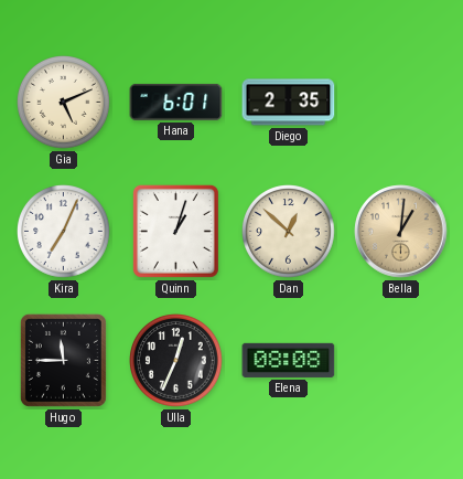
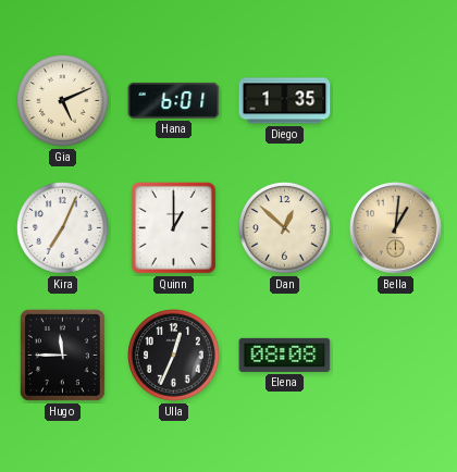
Diego: 2:35 -> 1:35
Quinn: 1:03 -> 1:00
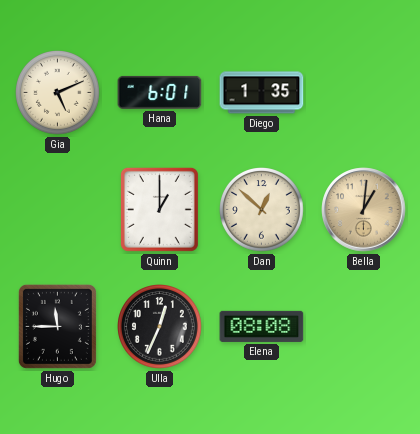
Kira: 7:04 -> none
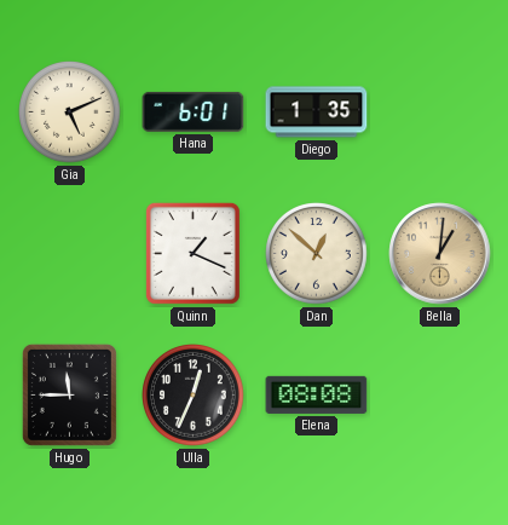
Quinn: 1:00 -> 1:19
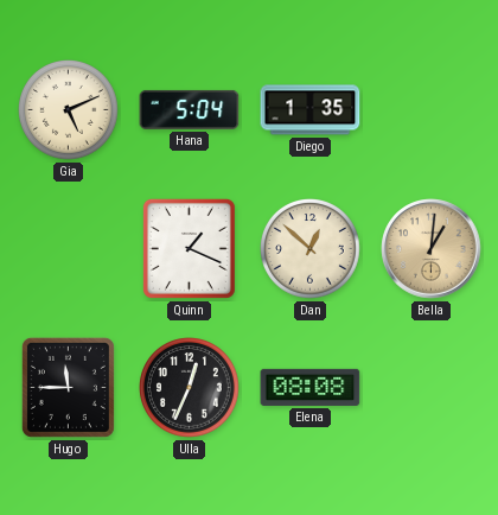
Hana: 6:01 -> 5:04
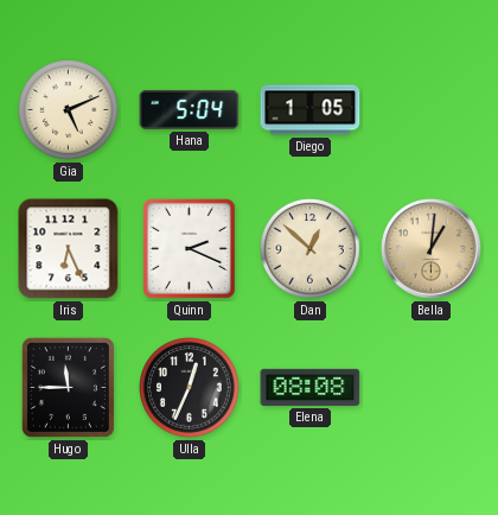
Diego: 1:35 -> 1:05
Iris: none -> 6:26
Quinn: 1:19 -> 2:19
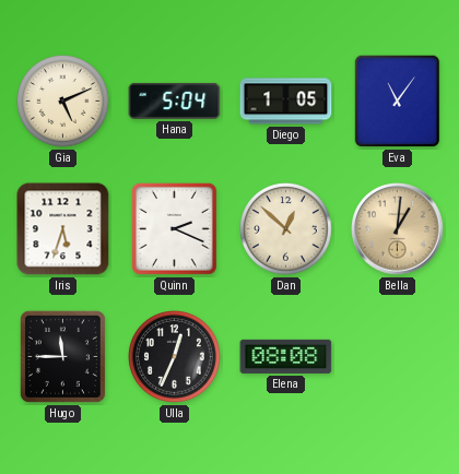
Eva: none -> 11:06
Iris: 6:26 -> 5:33
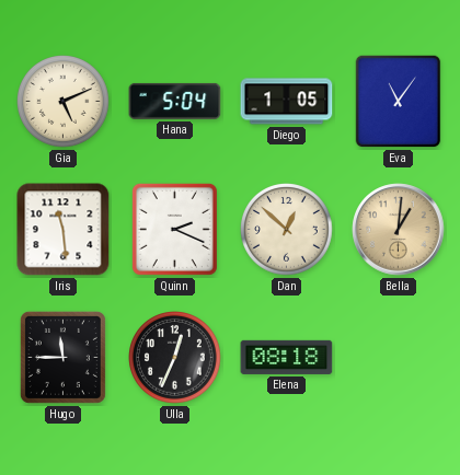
Iris: 5:33 -> 11:29
Elena: 08:08 -> 08:18
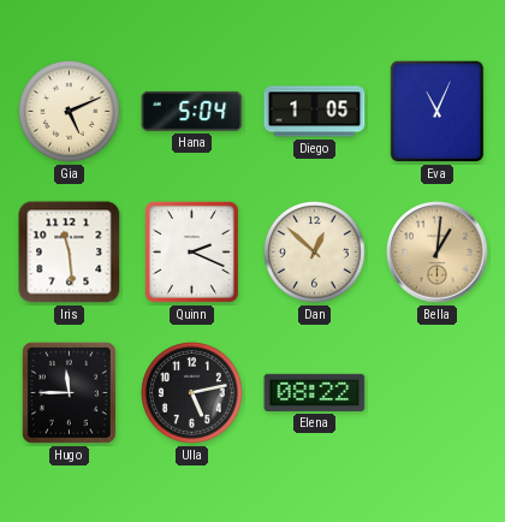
Eva: 11:06 -> 11:04
Ulla: 12:34 -> 5:13
Elena: 08:18 -> 08:22
